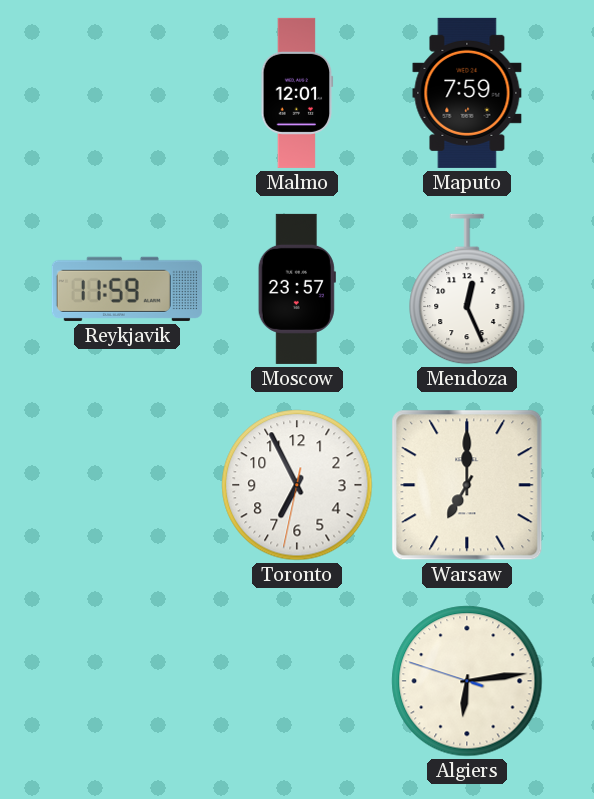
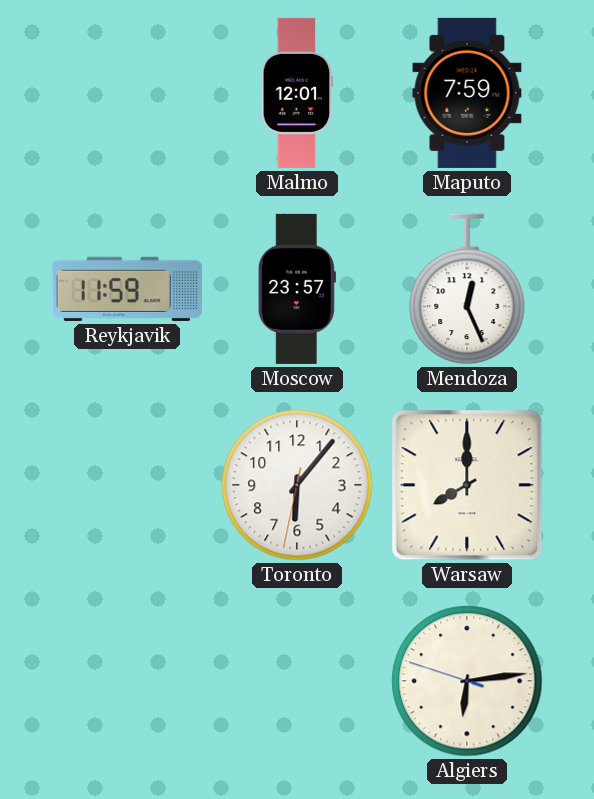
Toronto: 6:55 -> 6:06
Warsaw: 7:00 -> 8:00
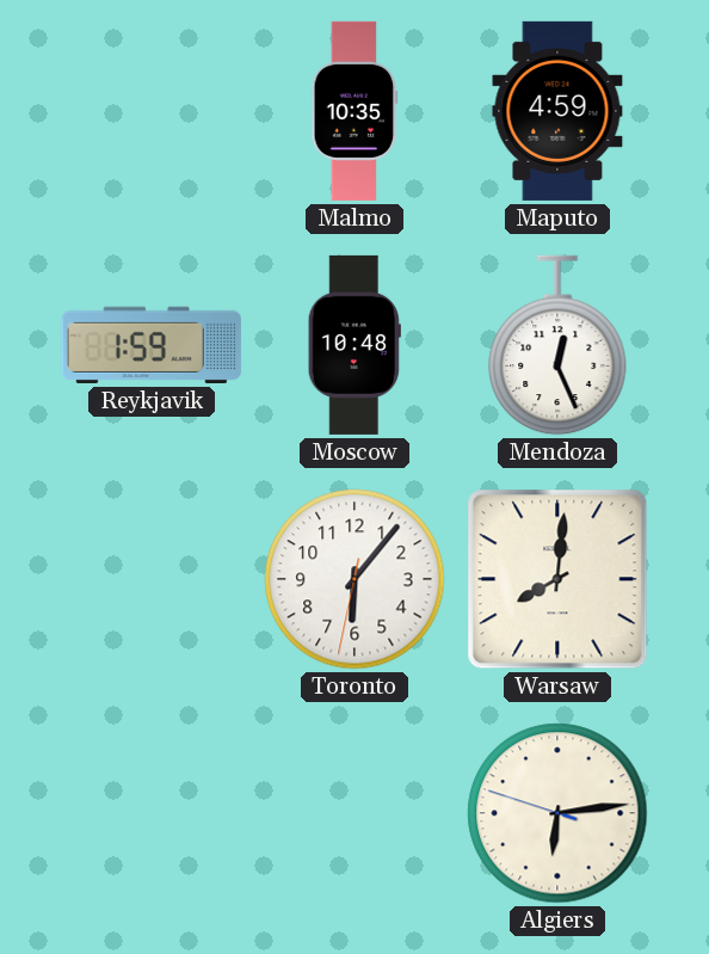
Malmo: 12:01 -> 10:35
Maputo: 7:59 -> 4:59
Reykjavik: 11:59 -> 1:59
Moscow: 23:57 -> 10:48
Warsaw: 8:00 -> 8:01
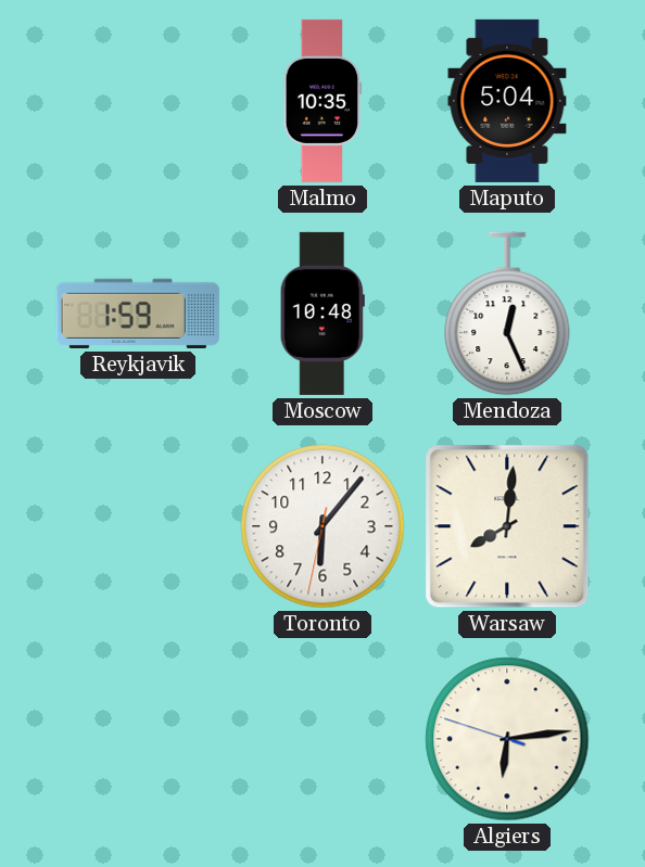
Maputo: 4:59 -> 5:04
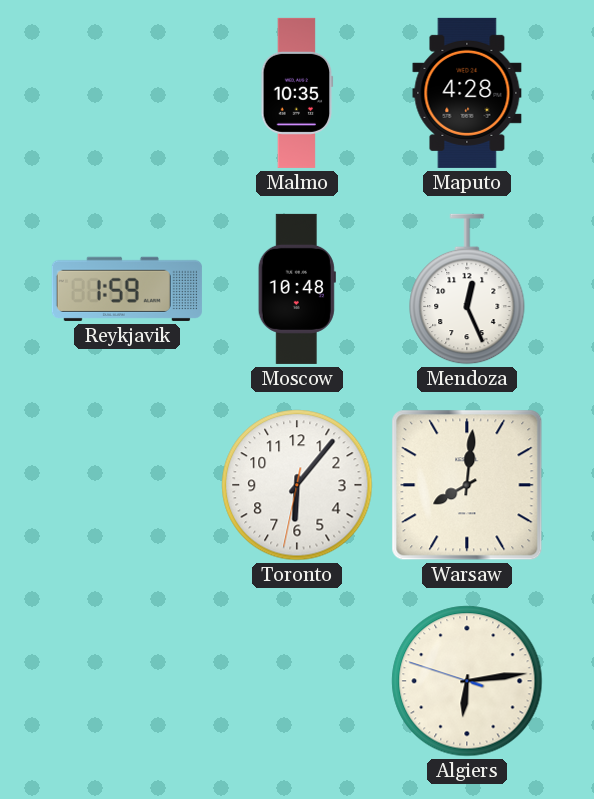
Maputo: 5:04 -> 4:28
